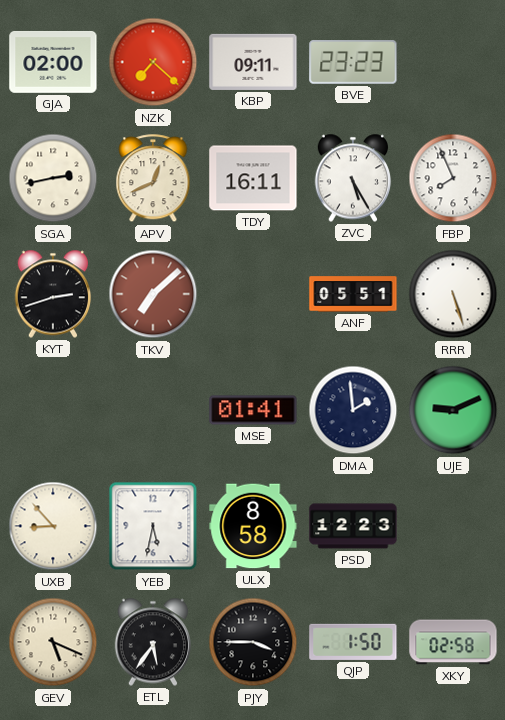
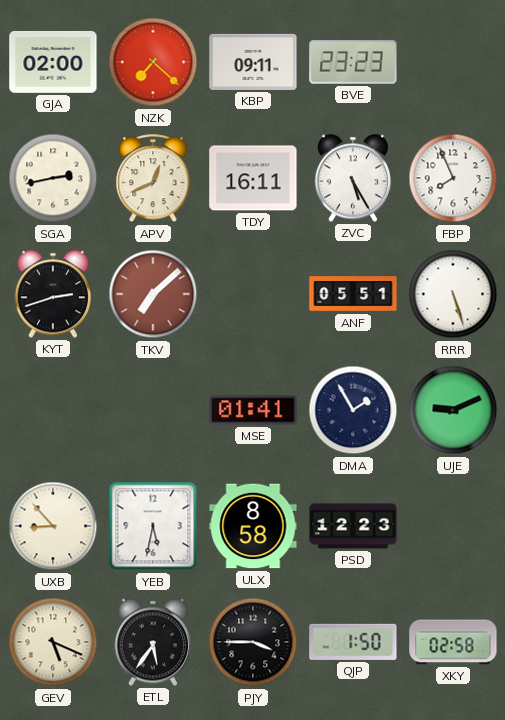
DMA: 1:59 -> 1:55
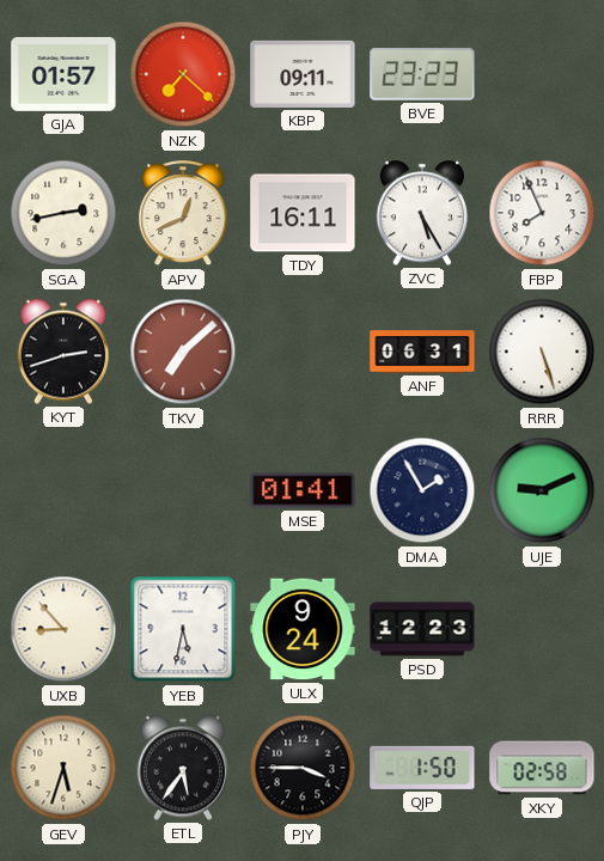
GJA: 02:00 -> 01:57
ANF: 05:51 -> 06:31
ULX: 8:58 -> 9:24
GEV: 5:19 -> 5:33
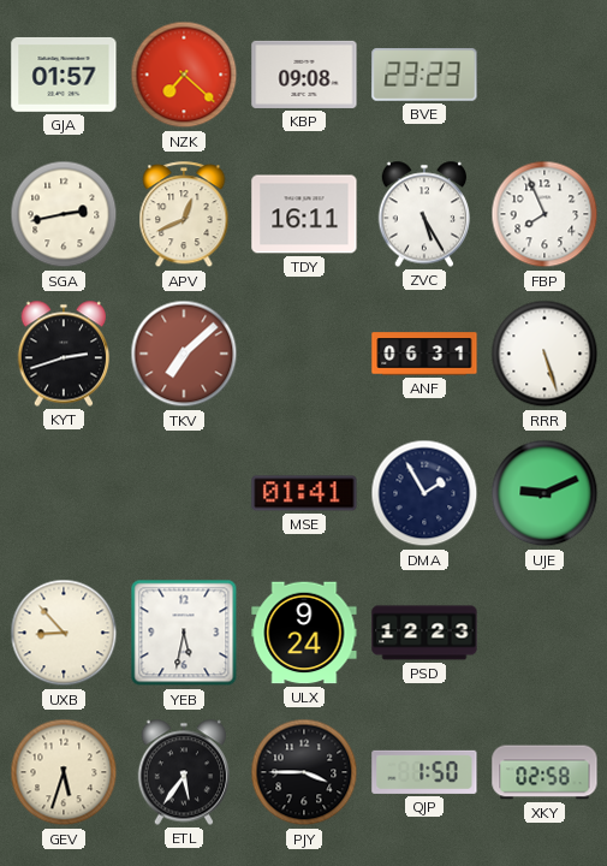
KBP: 09:11 -> 09:08
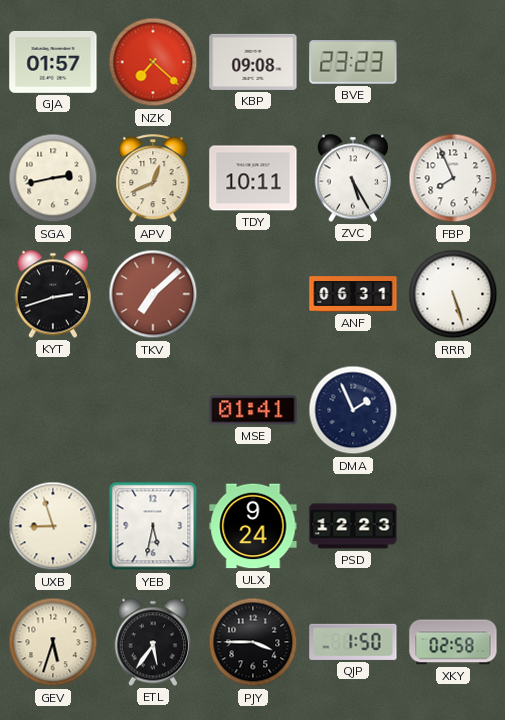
TDY: 16:11 -> 10:11
DMA: 1:55 -> 1:56
UJE: 9:11 -> none
UXB: 8:53 -> 8:57
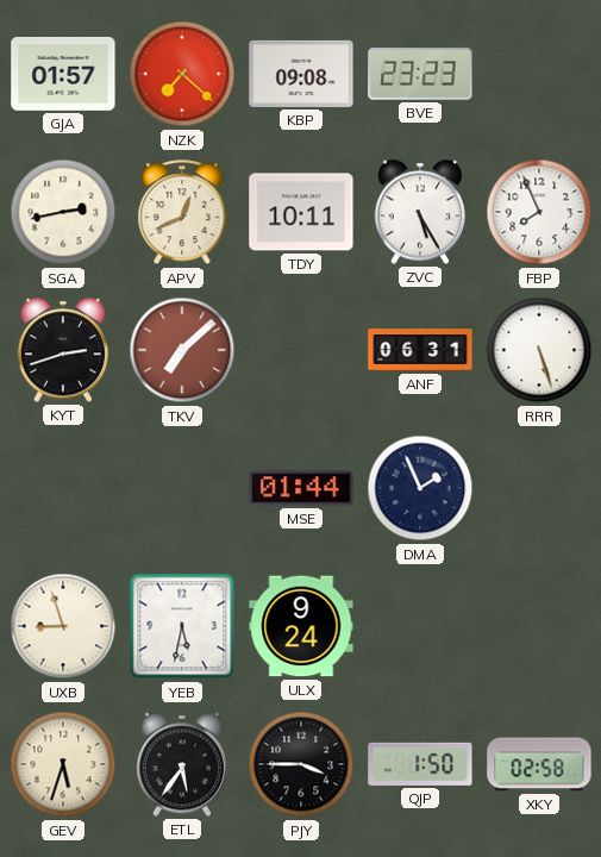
MSE: 01:41 -> 01:44
PSD: 12:23 -> none
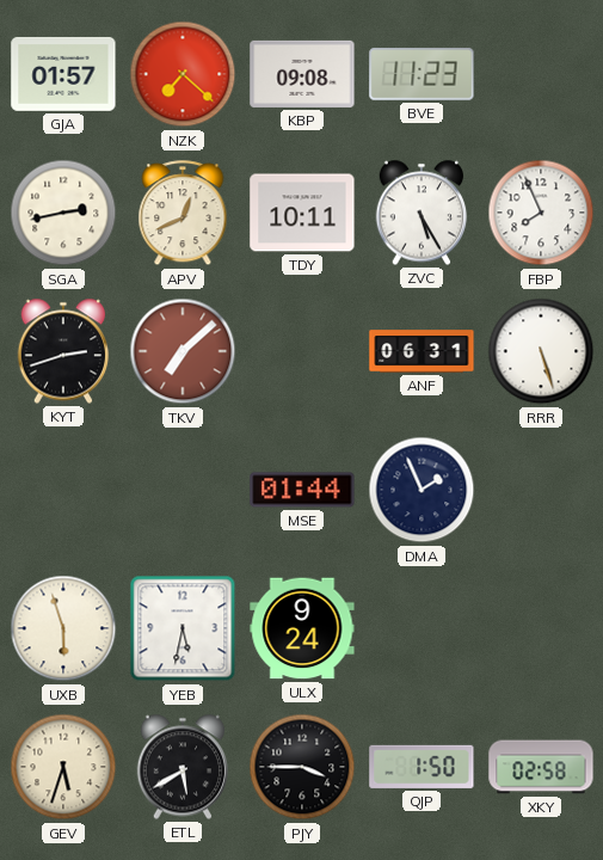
BVE: 23:23 -> 11:23
UXB: 8:57 -> 5:57
ETL: 5:36 -> 5:40
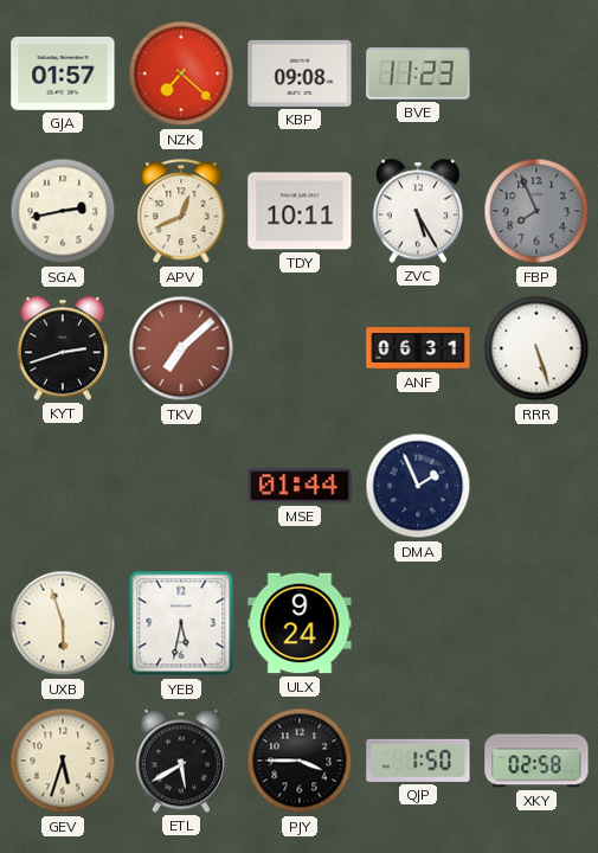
FBP dial: white -> grey
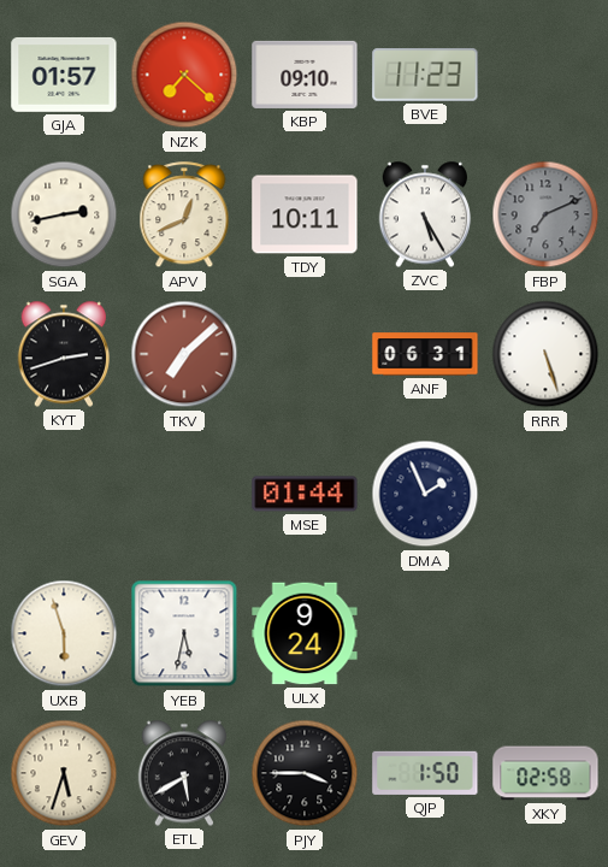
KBP: 09:08 -> 09:10
FBP: 7:56 -> 7:11
